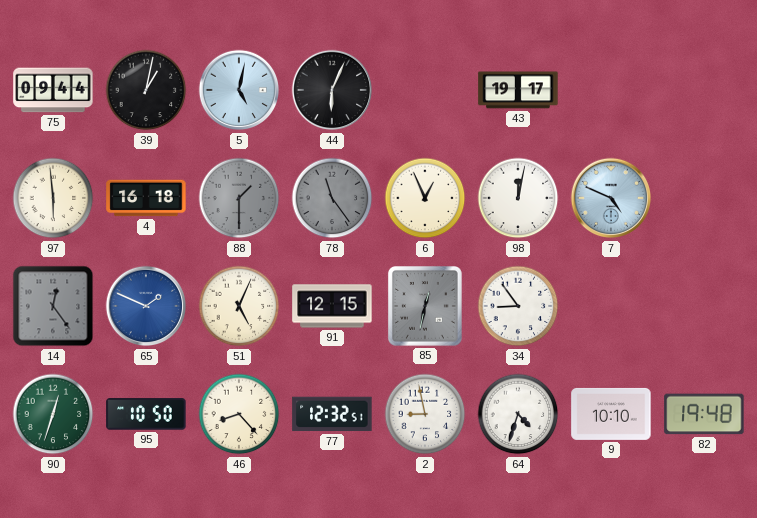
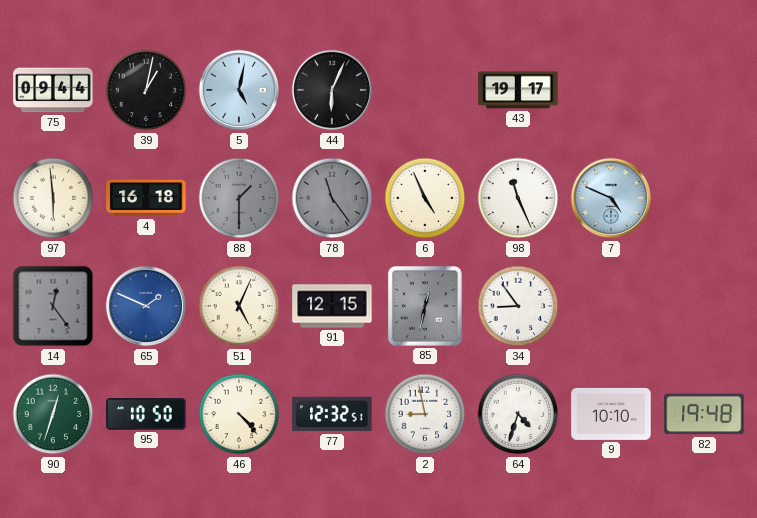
6: 12:56 -> 4:56
98: 12:02 -> 11:26
46: 8:23 -> 4:23
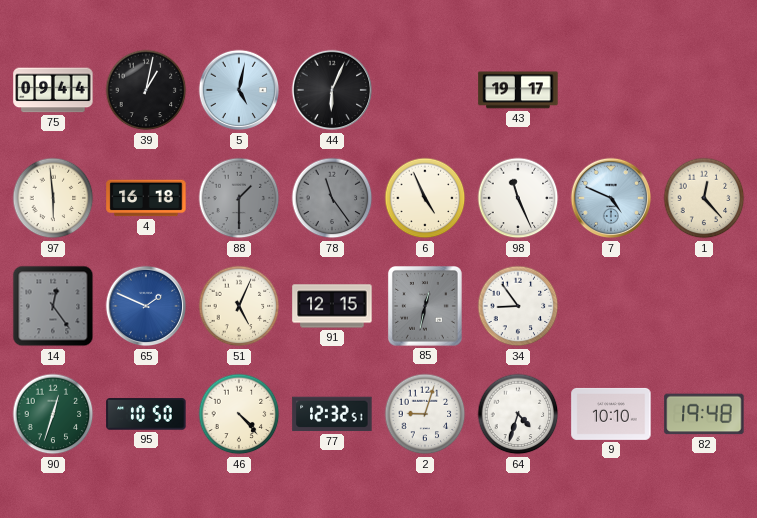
1: none -> 12:23
2: 8:58 -> 9:03
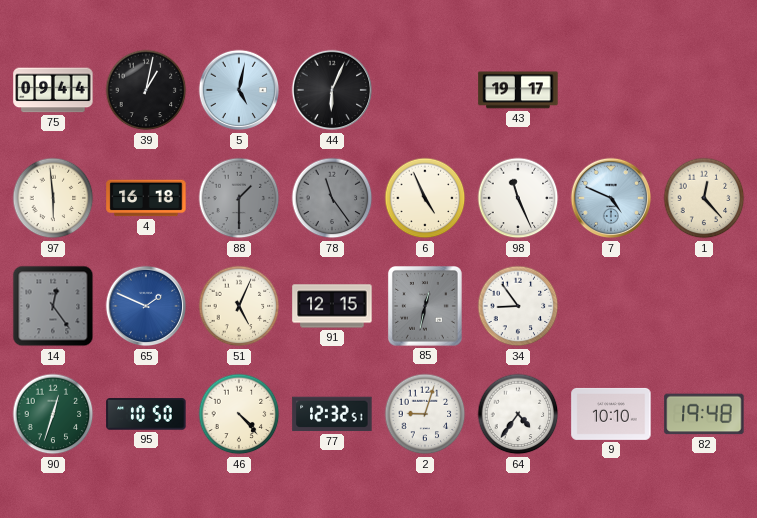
64: 4:33 -> 4:36
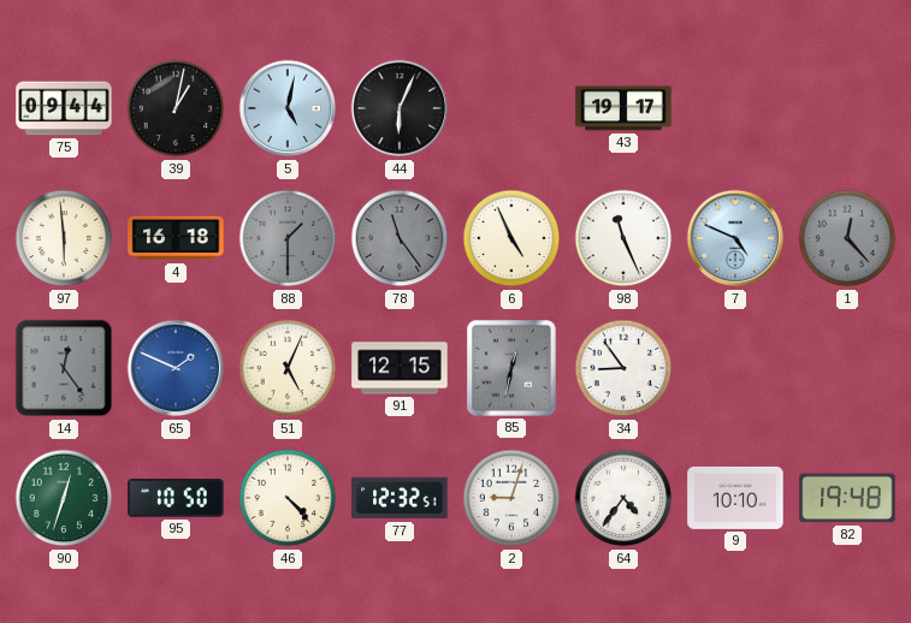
1 dial: cream -> grey
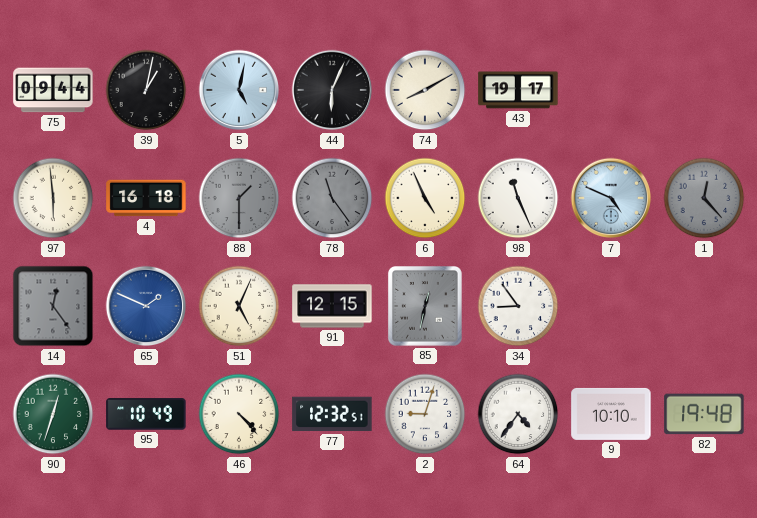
74: none -> 8:10
95: 10:50 -> 10:49
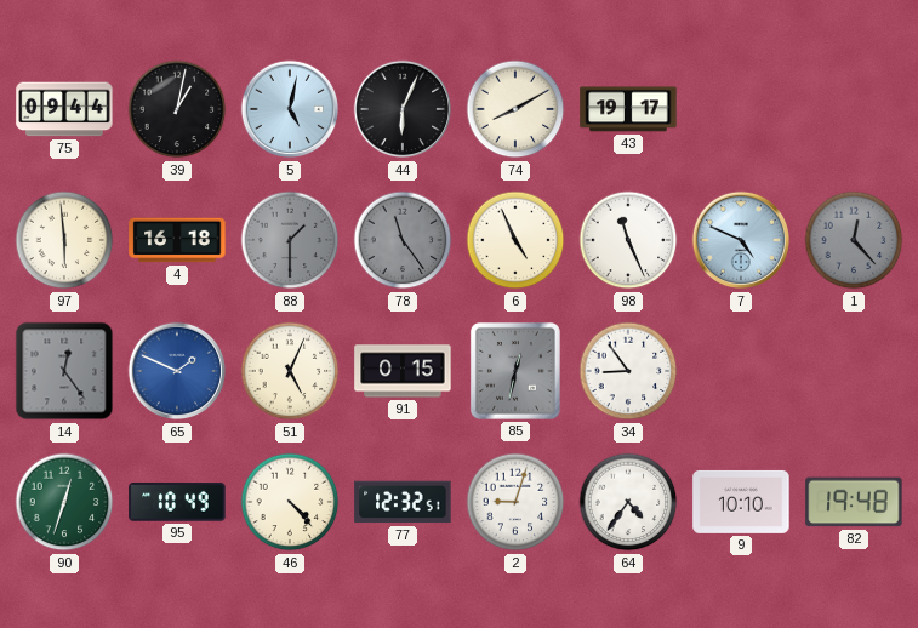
91: 12:15 -> 0:15
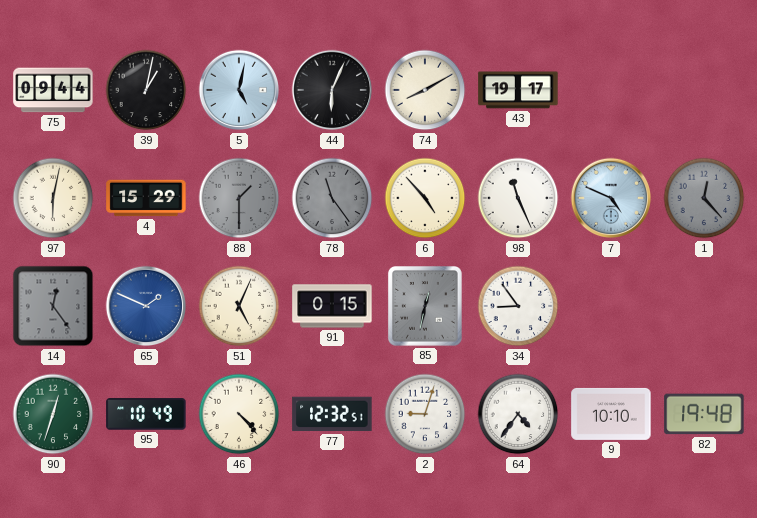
97: 5:59 -> 6:02
4: 16:18 -> 15:29
6: 4:56 -> 4:53
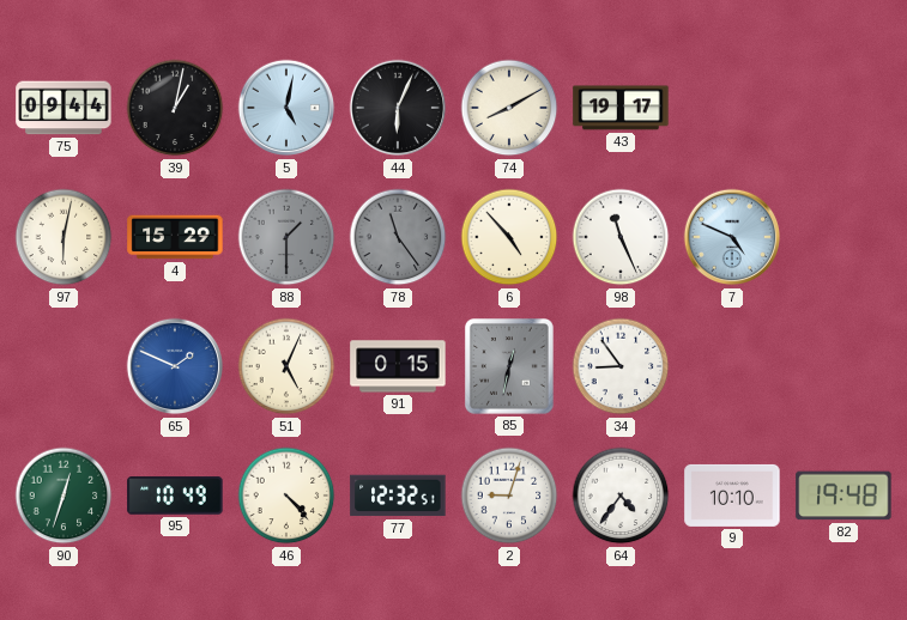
1: 12:23 -> none
14: 12:24 -> none
